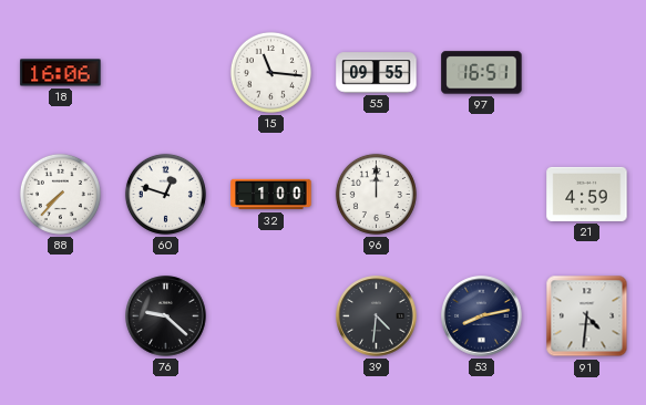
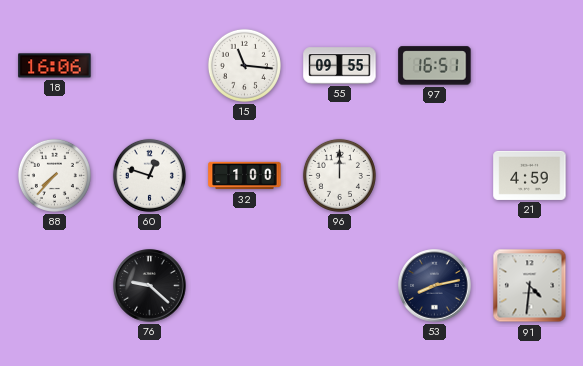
39: 4:31 -> none
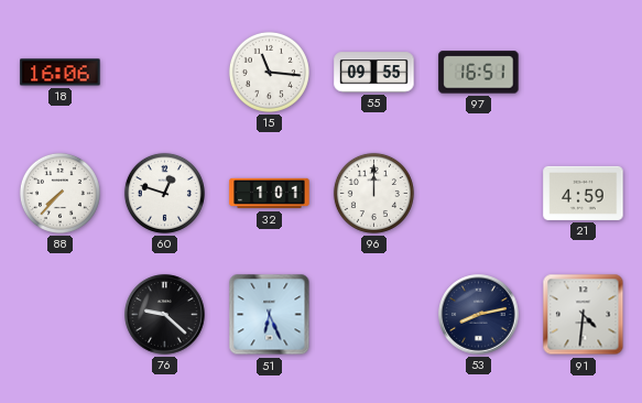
32: 1:00 -> 1:01
51: none -> 6:26
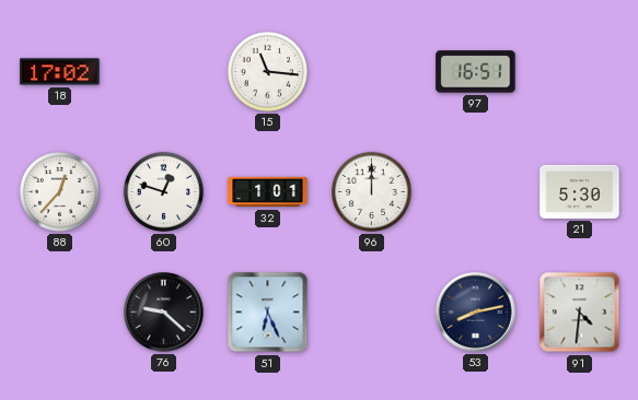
18: 16:06 -> 17:02
55: 09:55 -> none
88: 7:37 -> 12:37
21: 4:59 -> 5:30
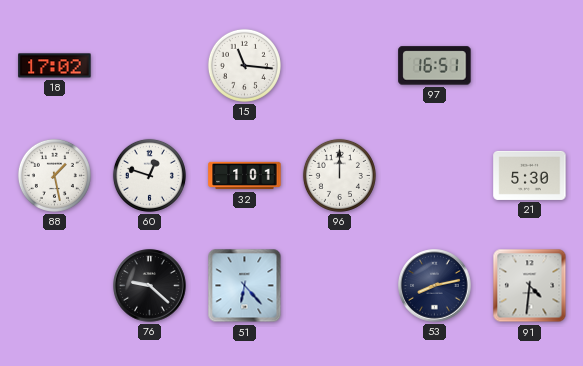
88: 12:37 -> 1:28
51: 6:26 -> 6:23
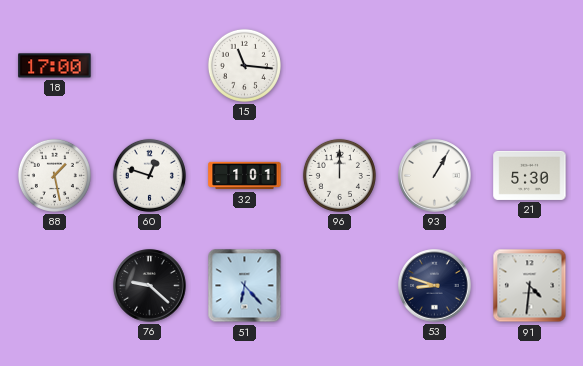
18: 17:02 -> 17:00
97: 16:51 -> none
93: none -> 1:05
53: 8:13 -> 8:48
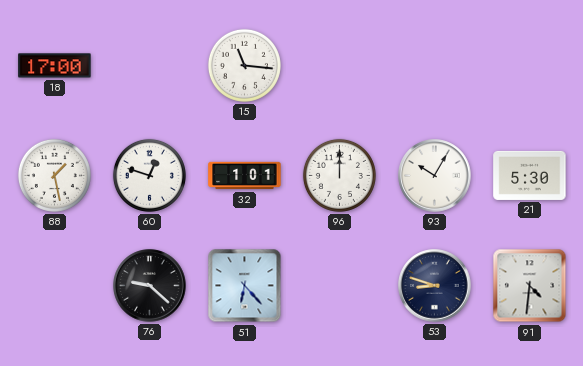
93: 1:05 -> 10:05
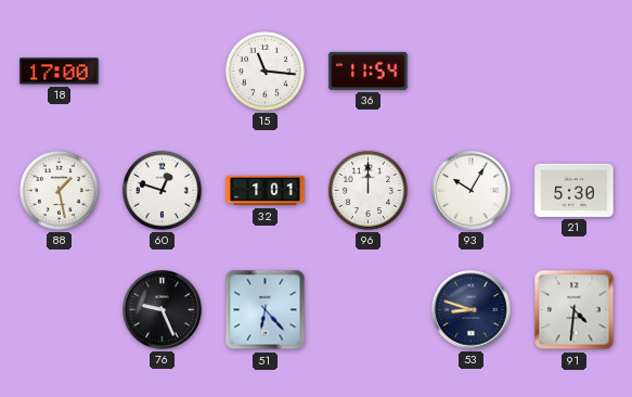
36: none -> 11:54
76: 9:22 -> 9:26
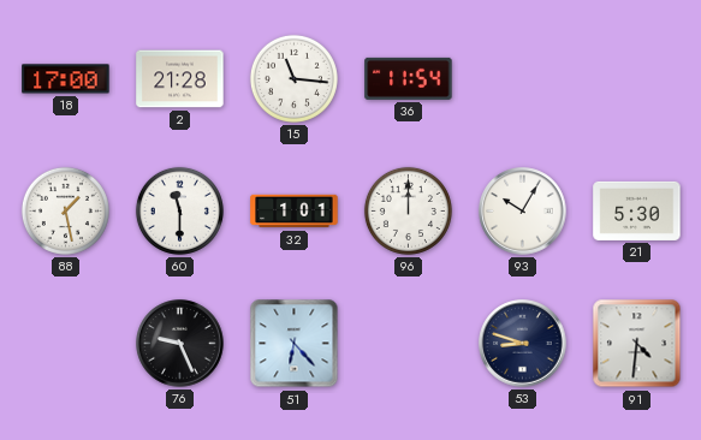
2: none -> 21:28
60: 12:48 -> 11:30
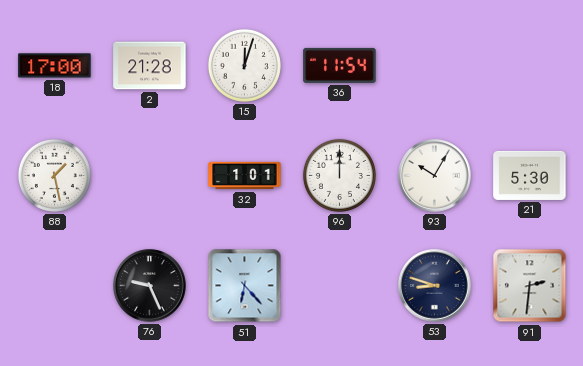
15: 11:16 -> 12:03
60: 11:30 -> none
91: 4:31 -> 2:31
